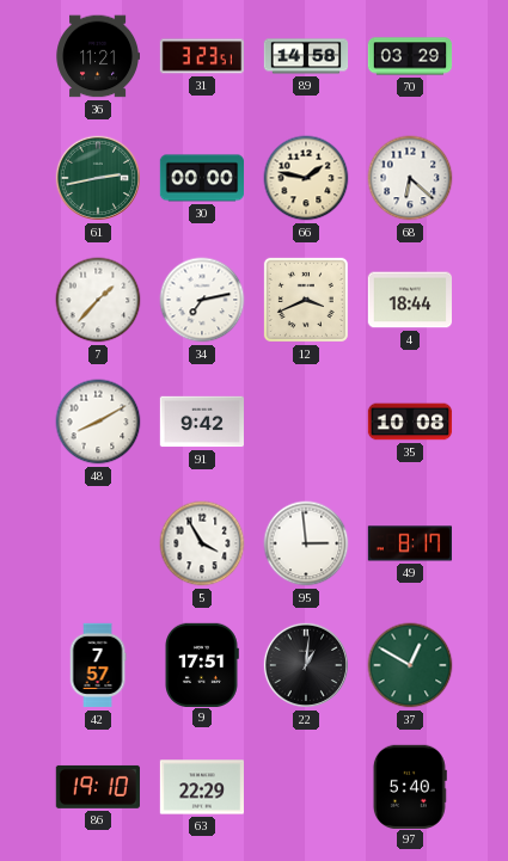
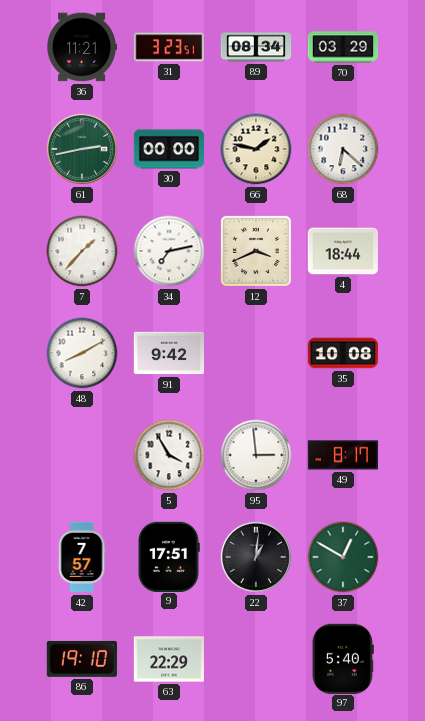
89: 14:58 -> 08:34
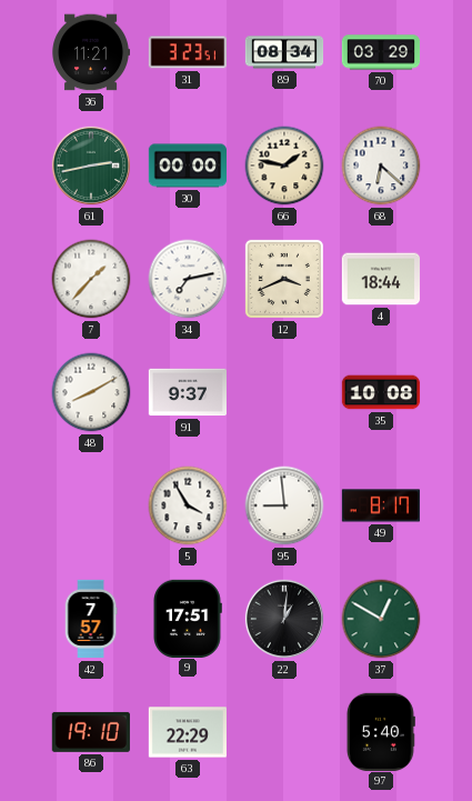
91: 9:42 -> 9:37
95: 2:59 -> 8:59
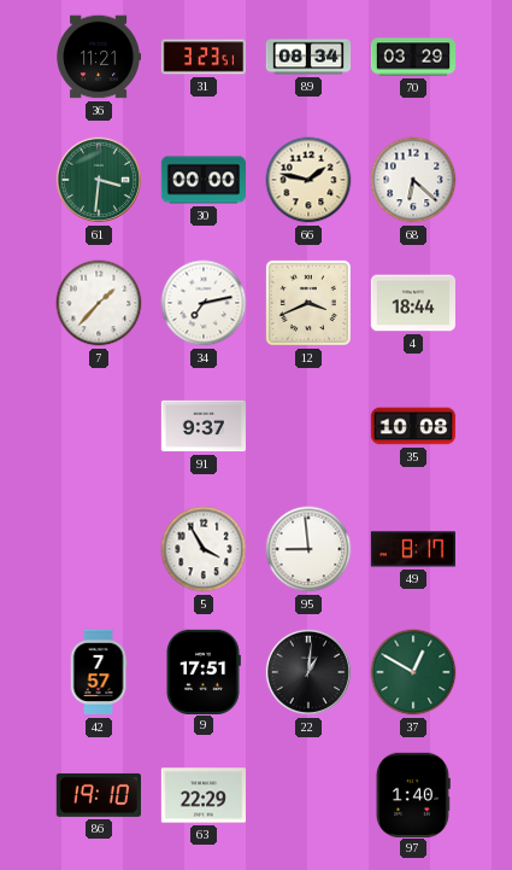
61: 2:43 -> 3:31
48: 8:10 -> none
97: 5:40 -> 1:40
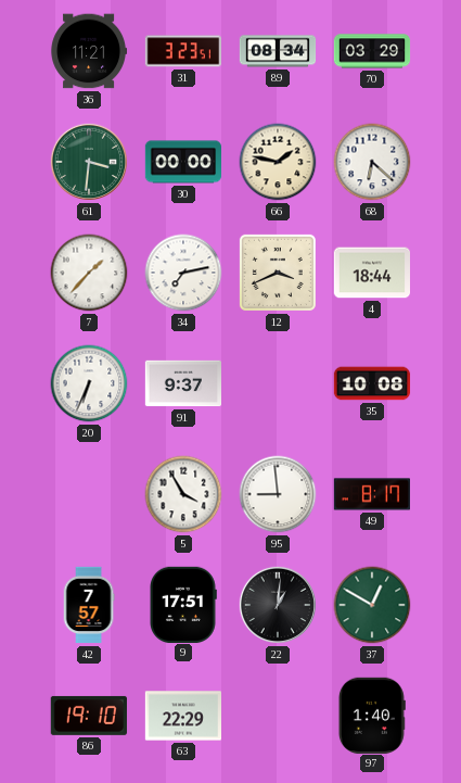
20: none -> 6:34
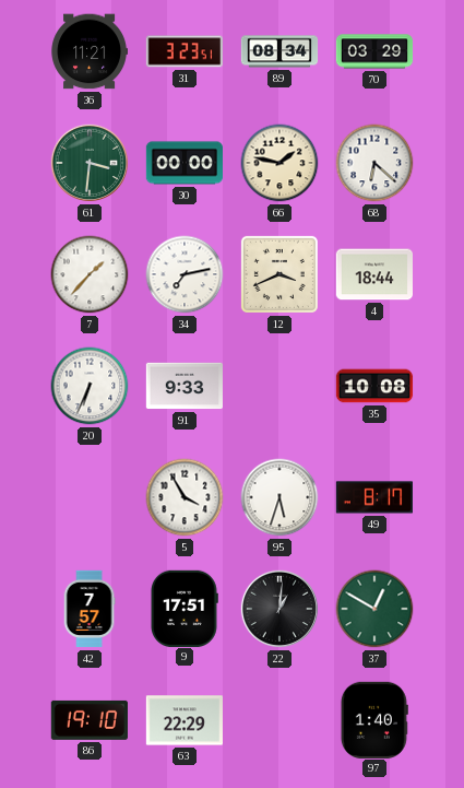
91: 9:37 -> 9:33
95: 8:59 -> 5:33
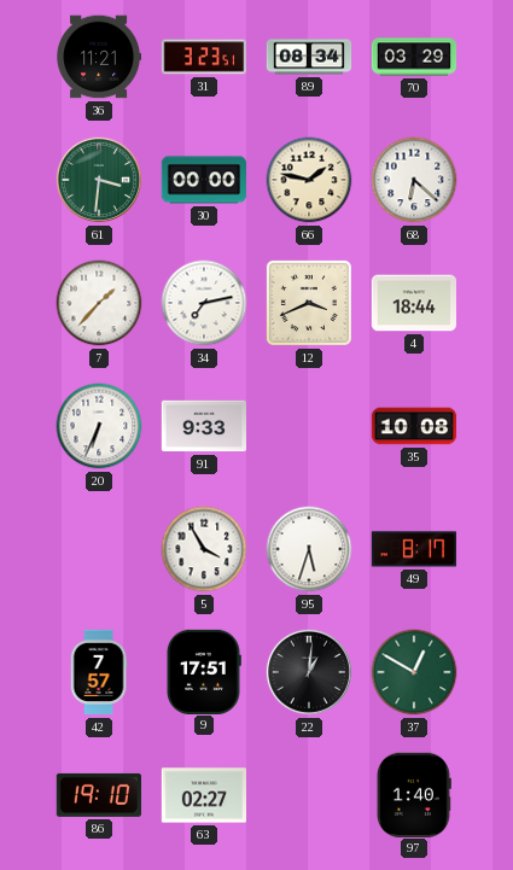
63: 22:29 -> 02:27
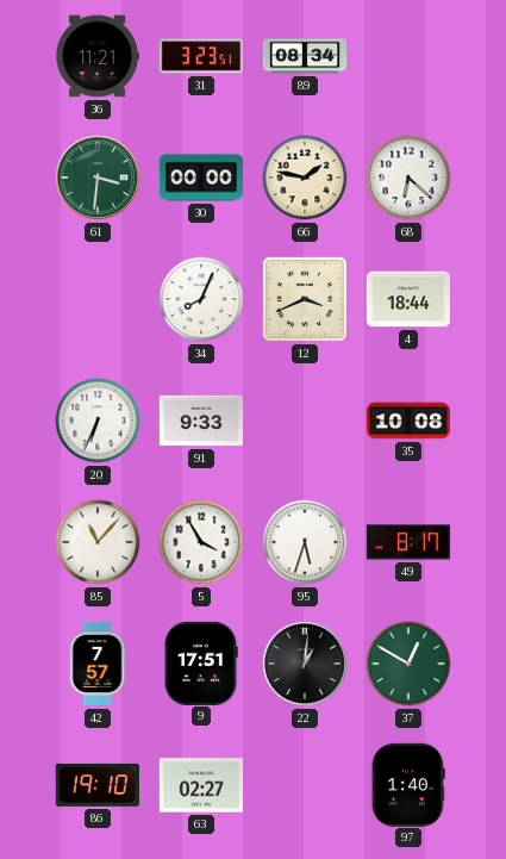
70: 03:29 -> none
7: 1:37 -> none
34: 7:13 -> 8:04
85: none -> 11:07
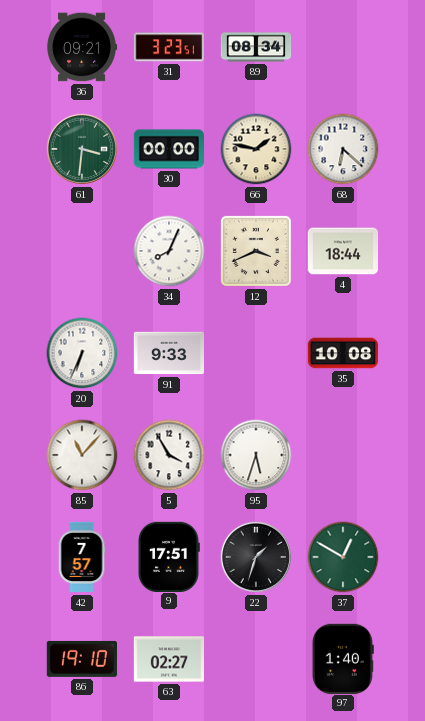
36: 11:21 -> 09:21
49: 8:17 -> none
22: 1:01 -> 1:33
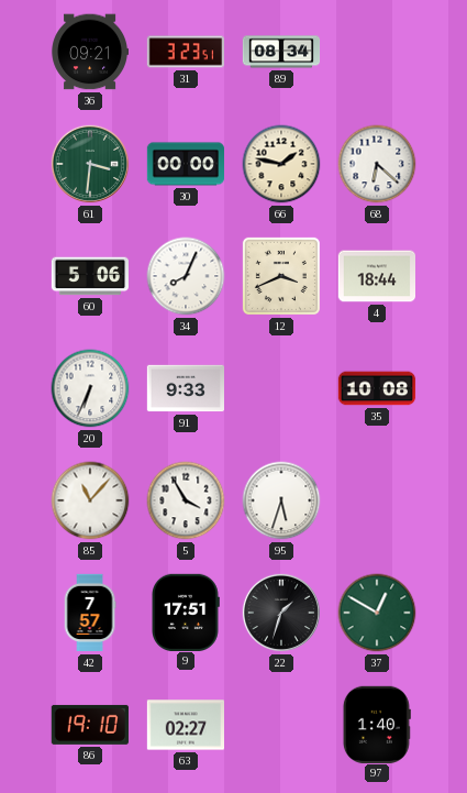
60: none -> 5:06
